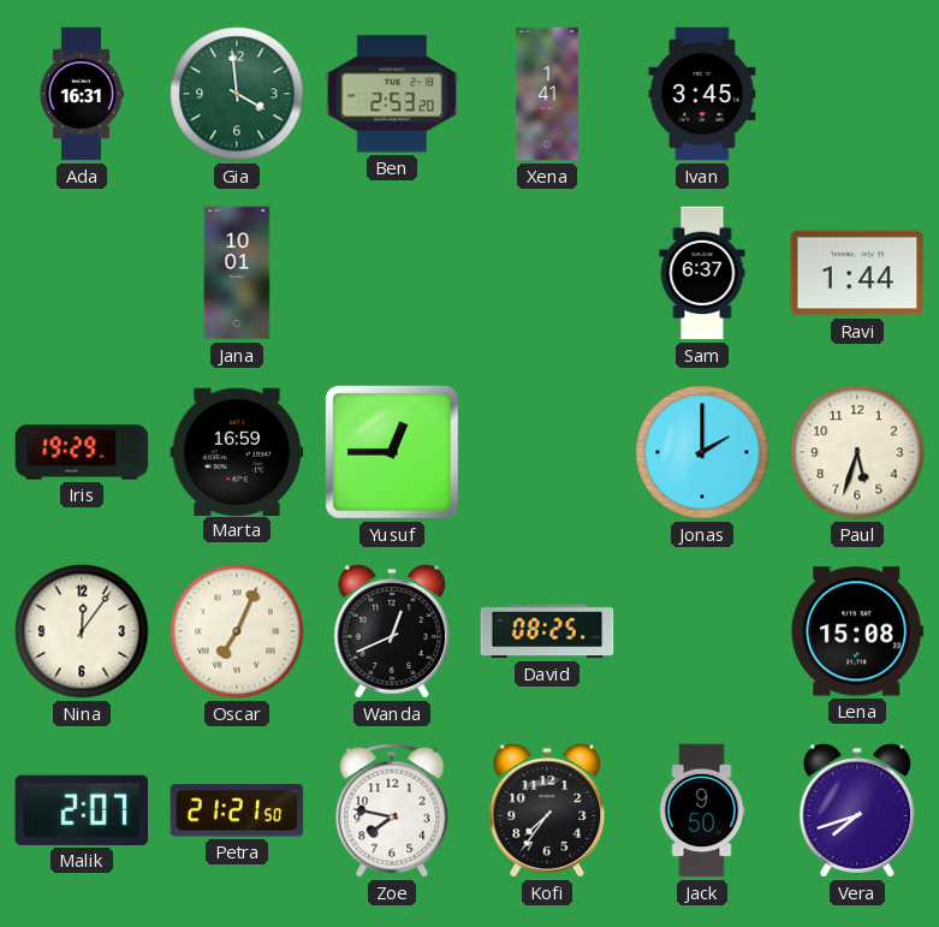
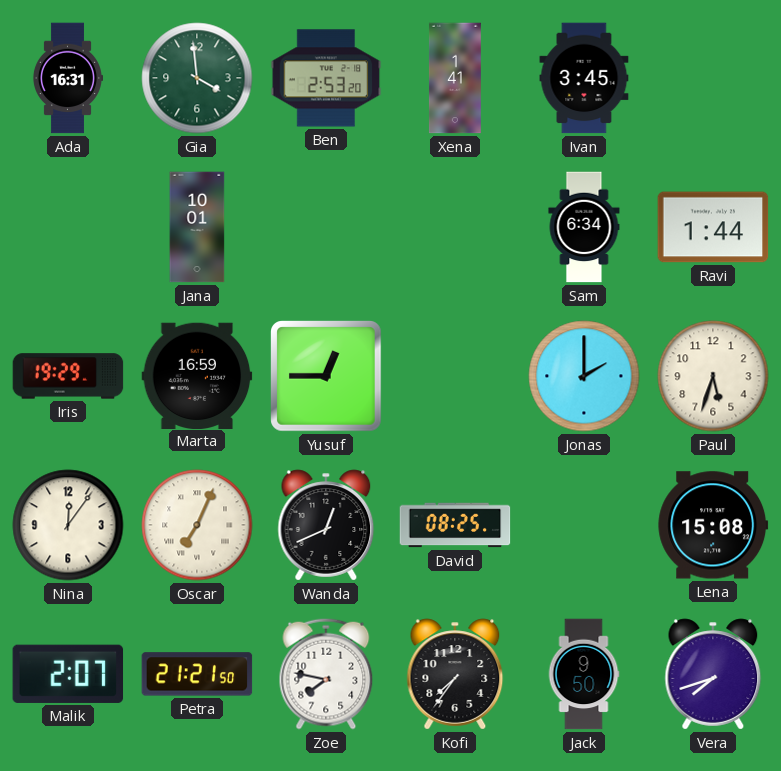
Sam: 6:37 -> 6:34
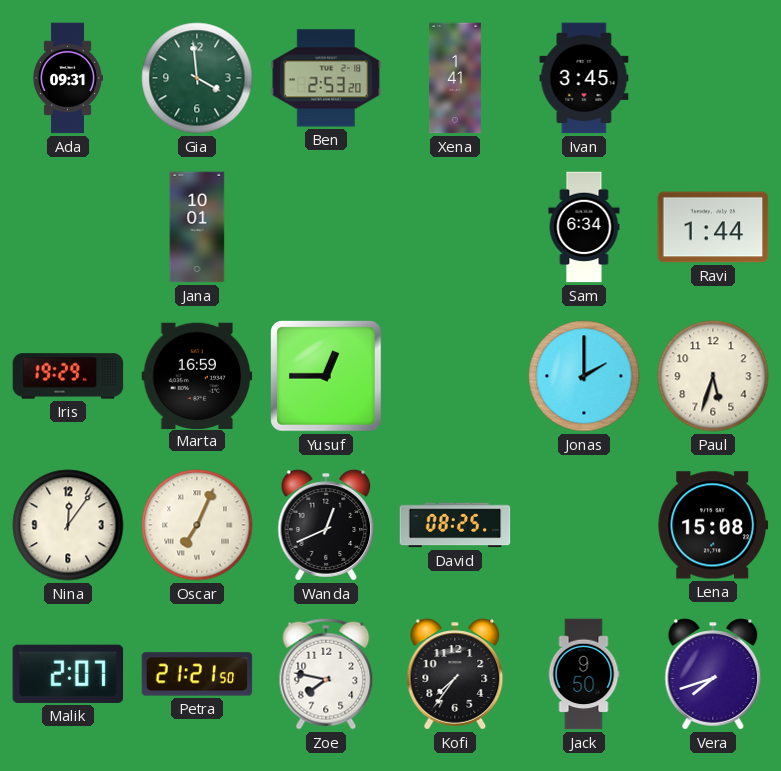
Ada: 16:31 -> 09:31
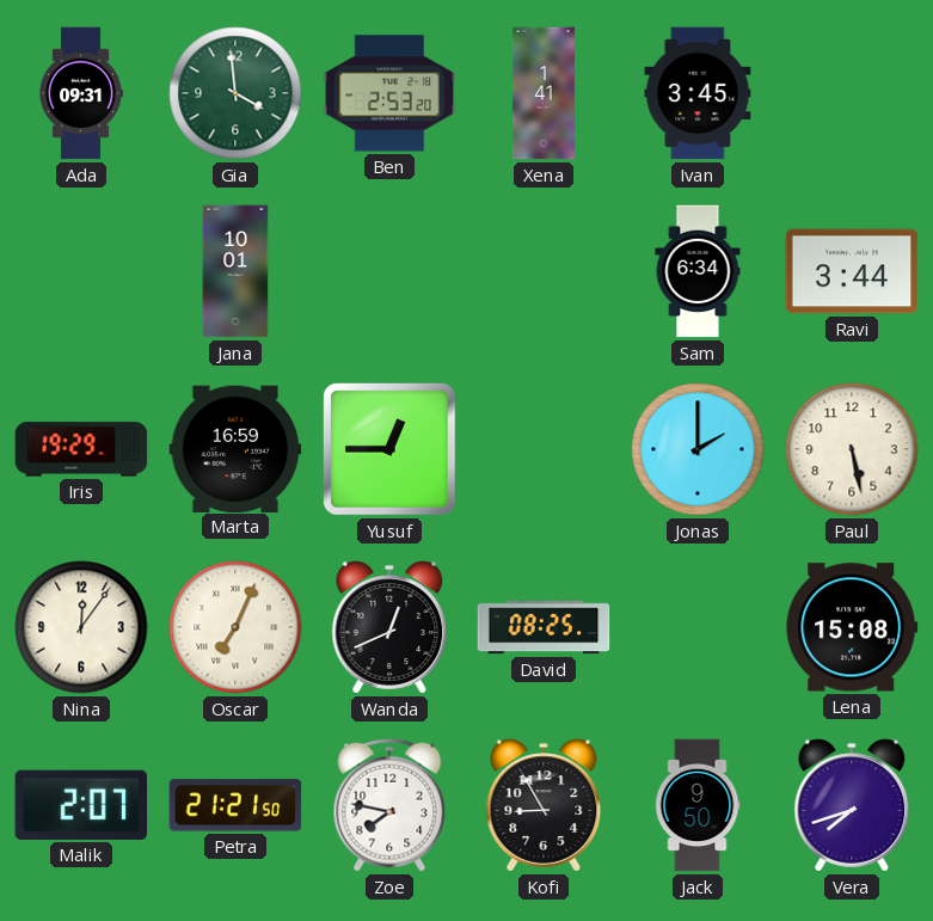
Ravi: 1:44 -> 3:44
Paul: 5:33 -> 5:28
Kofi: 7:36 -> 8:55
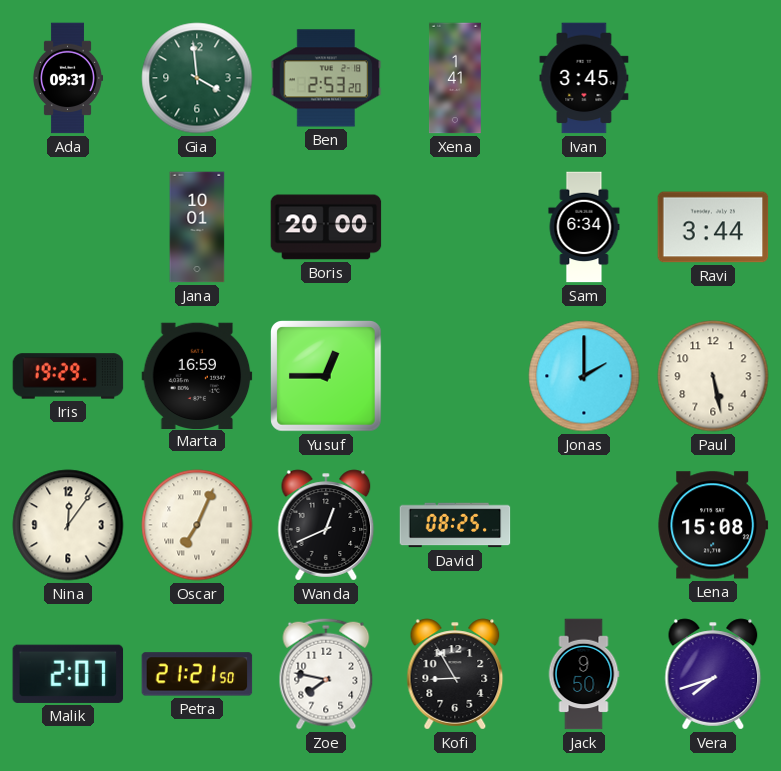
Boris: none -> 20:00
